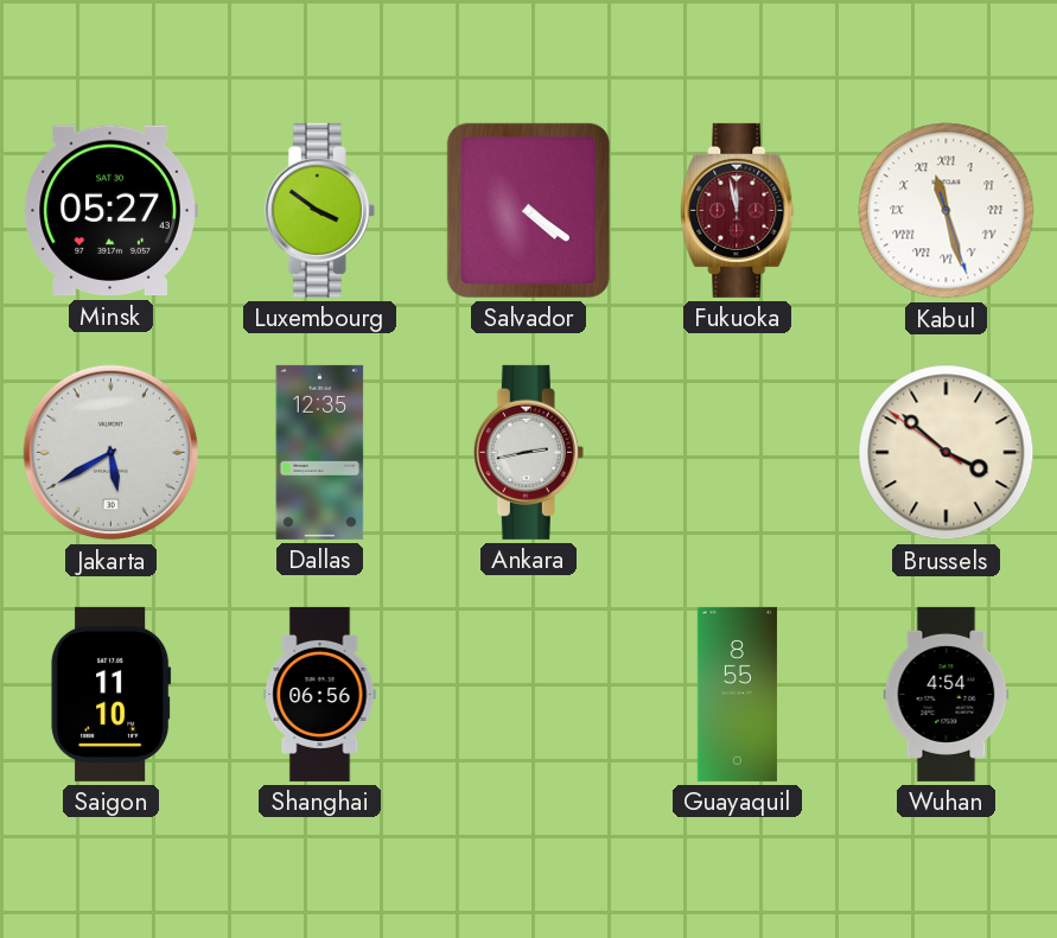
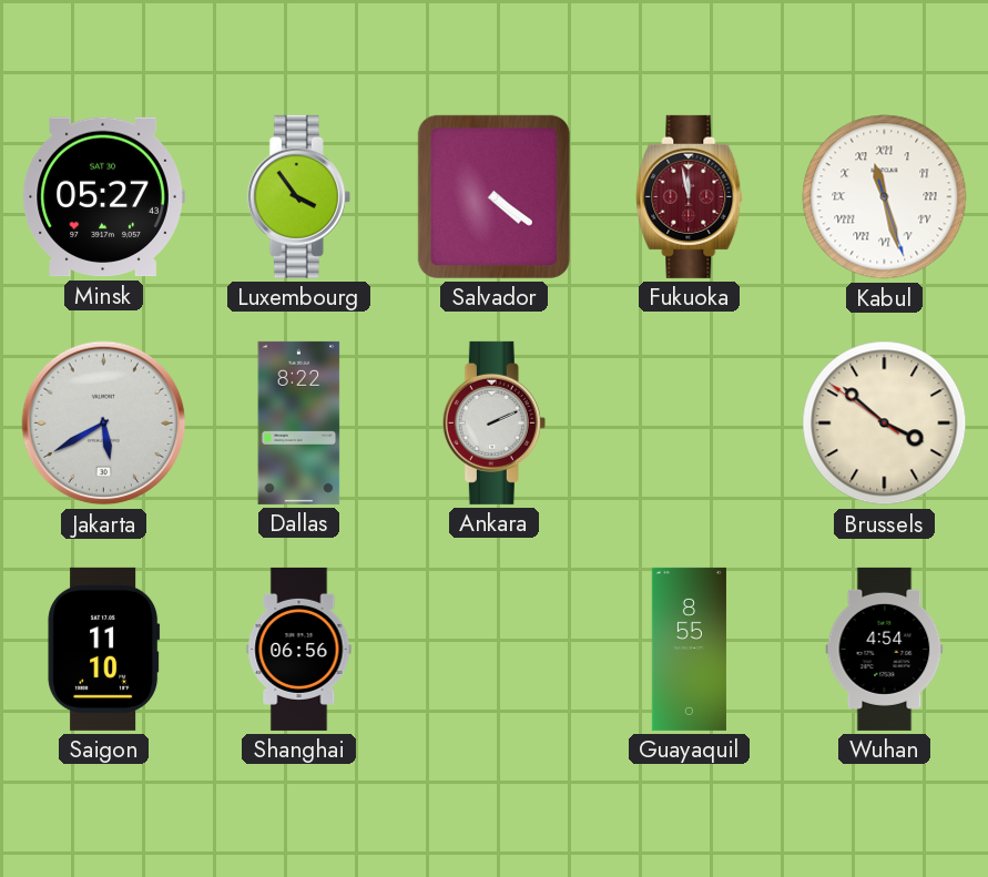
Luxembourg: 3:51 -> 3:54
Dallas: 12:35 -> 8:22
Ankara: 2:43 -> 2:11
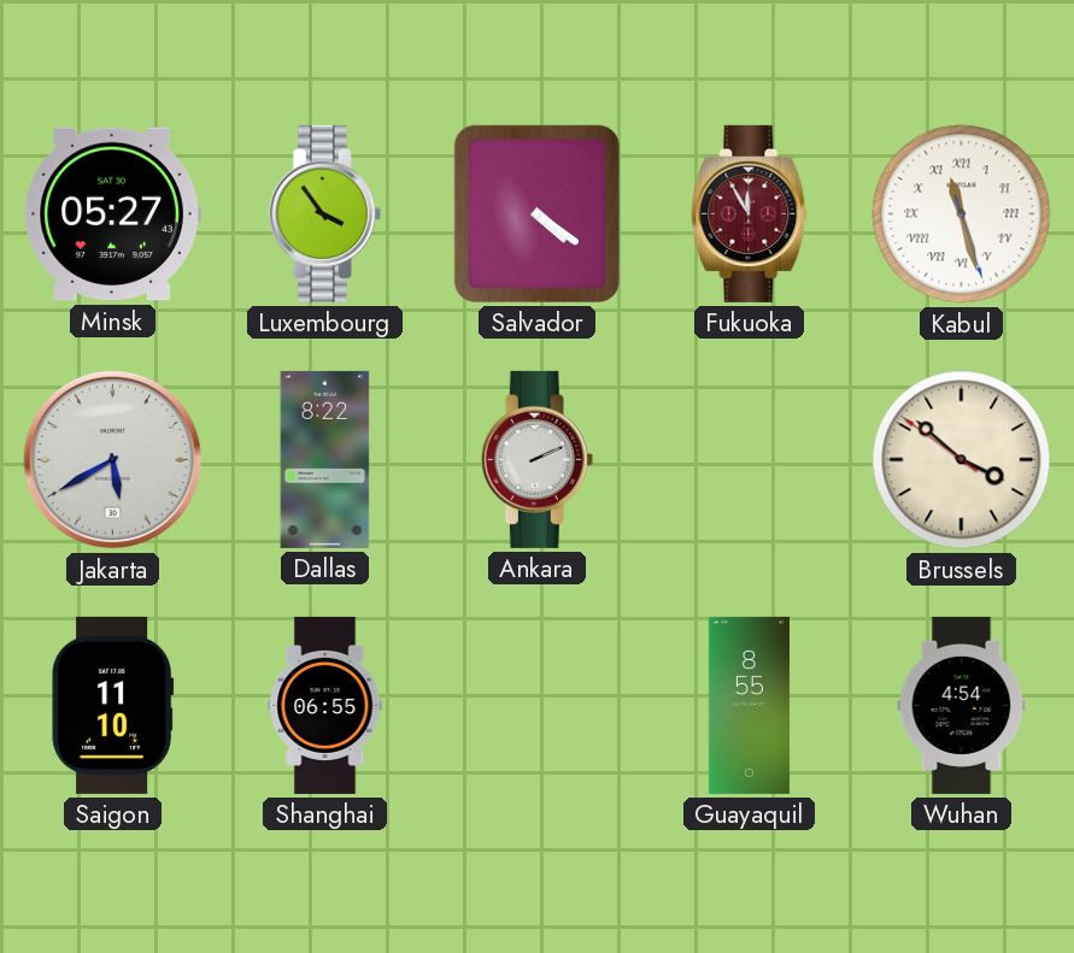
Fukuoka: 11:58 -> 11:55
Shanghai: 06:56 -> 06:55
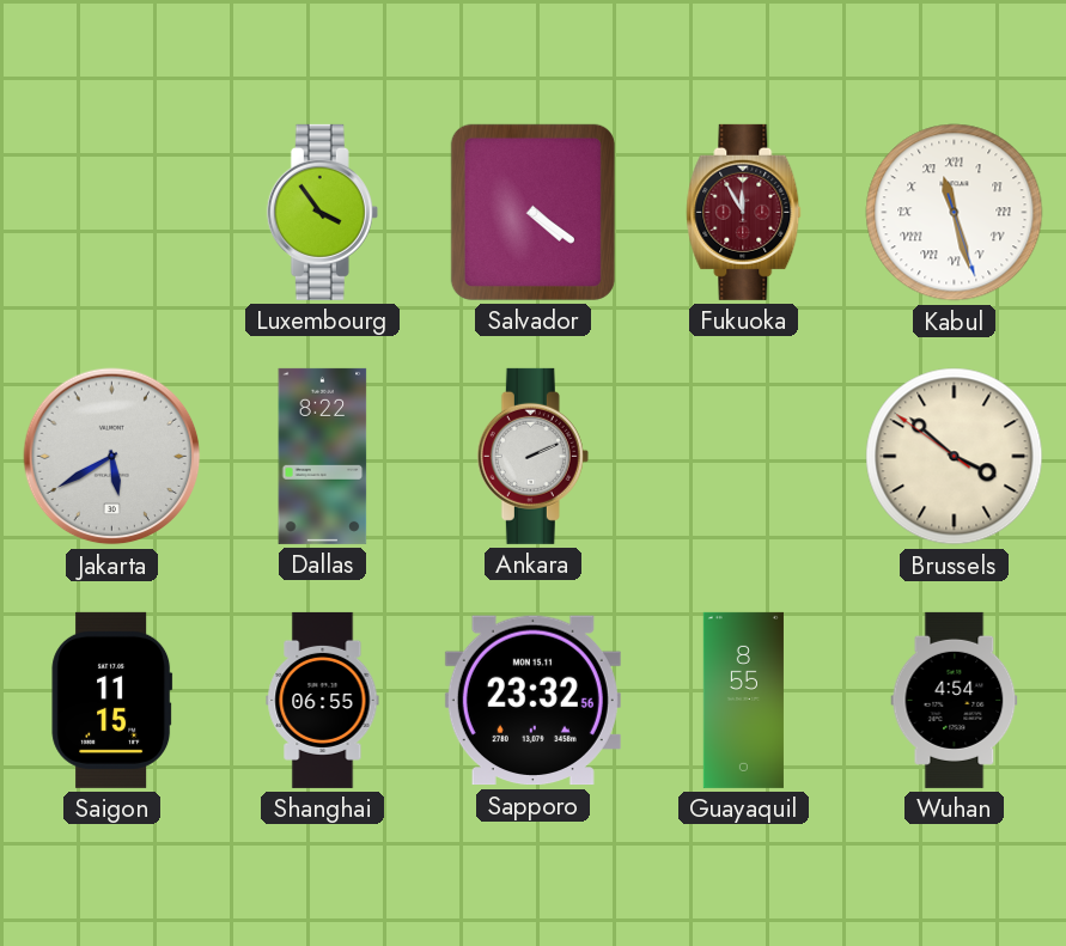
Minsk: 05:27 -> none
Saigon: 11:10 -> 11:15
Sapporo: none -> 23:32
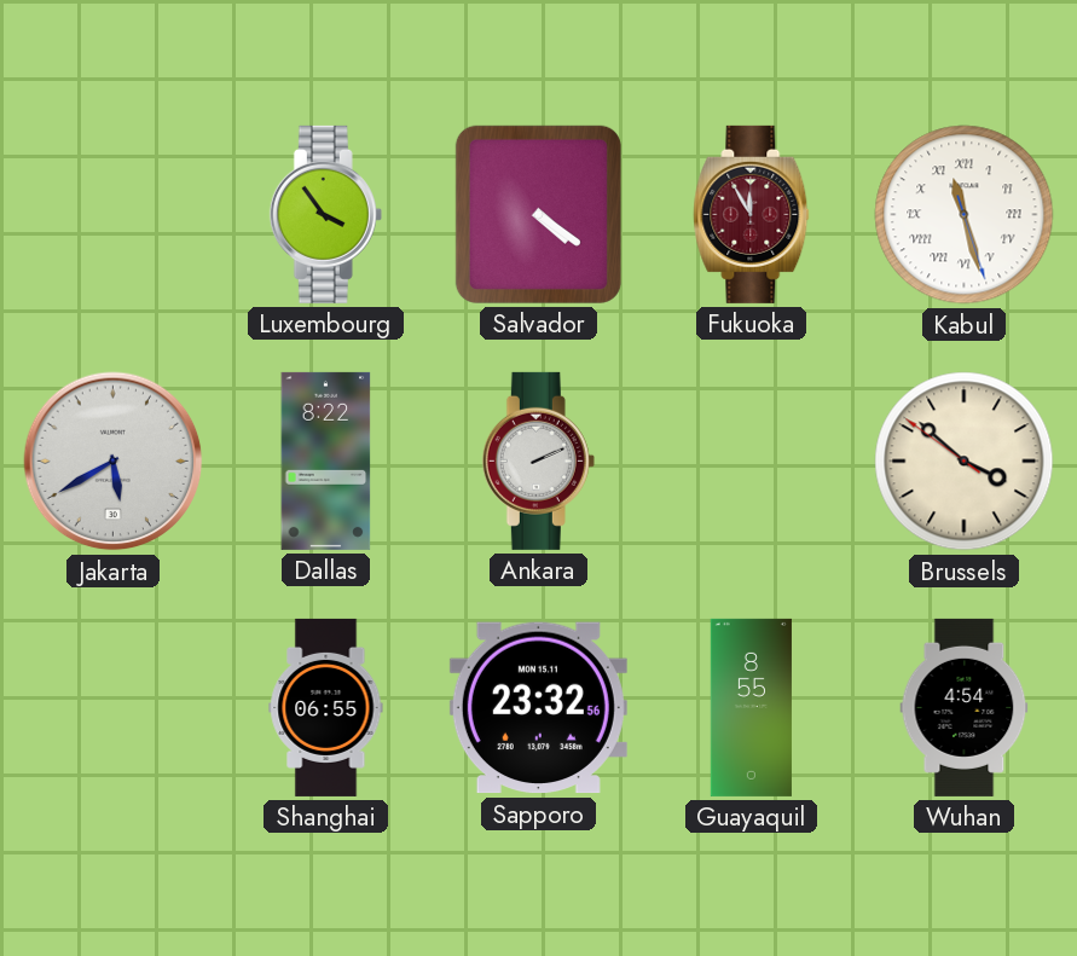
Saigon: 11:15 -> none
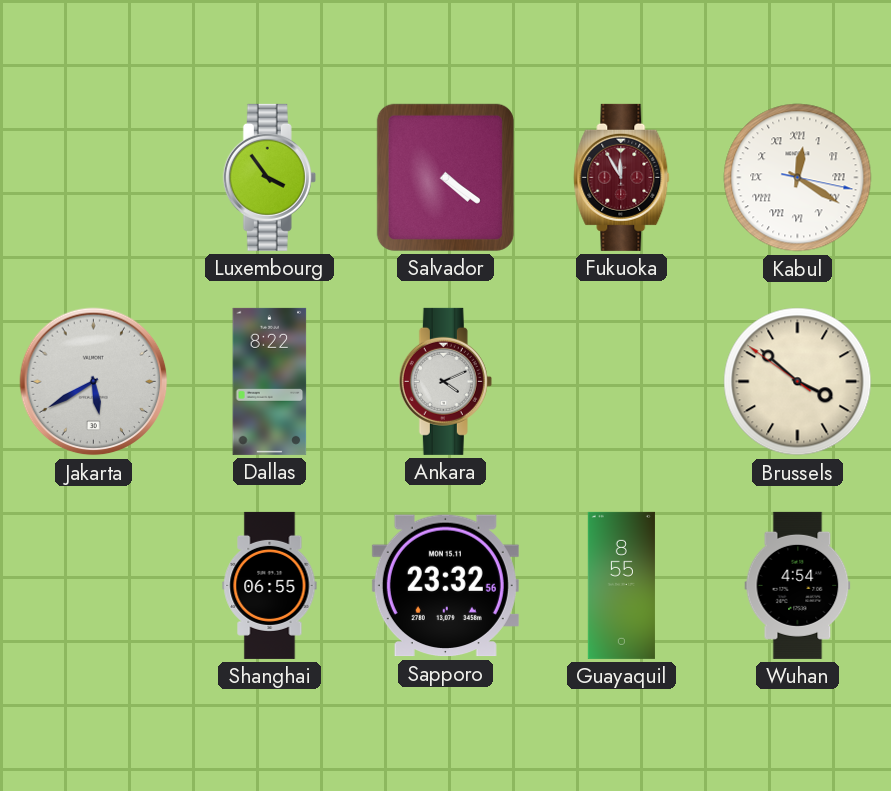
Kabul: 11:27 -> 12:20
Ankara: 2:11 -> 4:11
